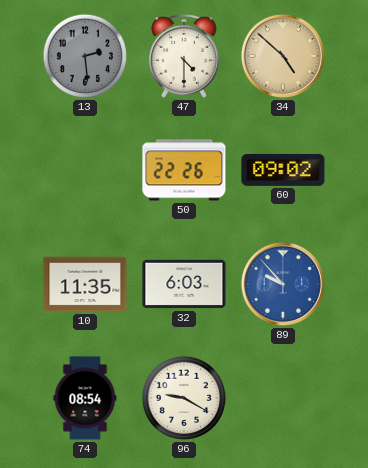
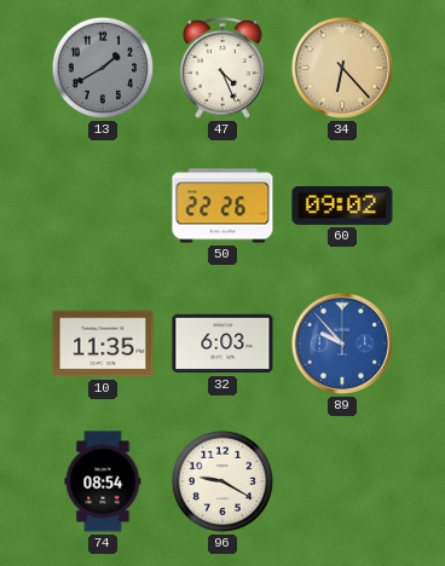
13: 2:29 -> 1:40
47: 4:30 -> 4:26
34: 4:52 -> 6:23
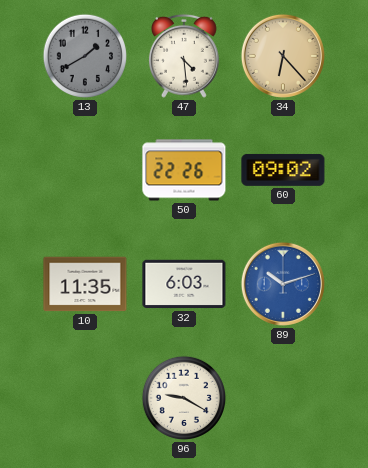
47: 4:26 -> 4:29
89: 9:53 -> 10:12
74: 08:54 -> none
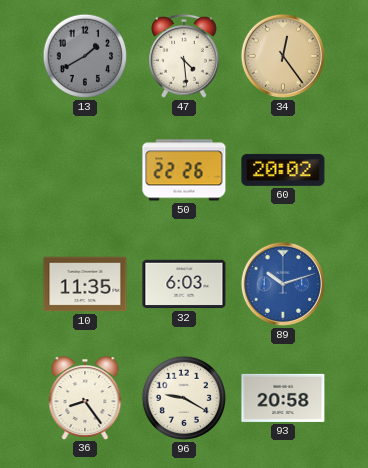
34: 6:23 -> 12:24
60: 09:02 -> 20:02
36: none -> 8:24
93: none -> 20:58
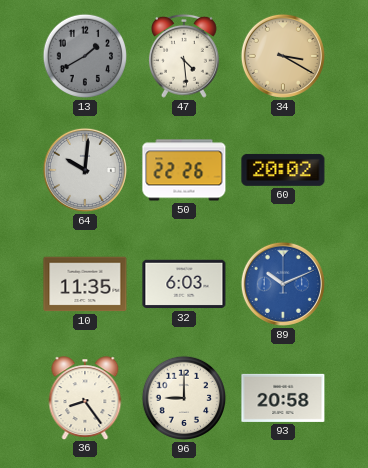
34: 12:24 -> 3:20
64: none -> 10:01
89: 10:12 -> 10:11
96: 9:20 -> 9:00
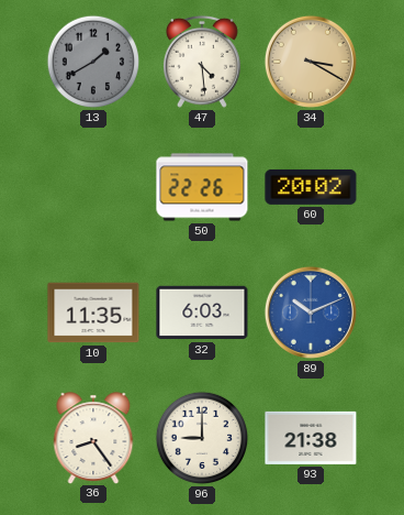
64: 10:01 -> none
93: 20:58 -> 21:38
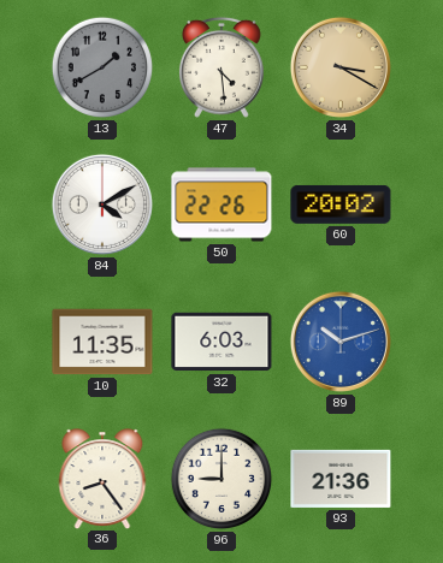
84: none -> 4:10
89: 10:11 -> 10:12
93: 21:38 -> 21:36
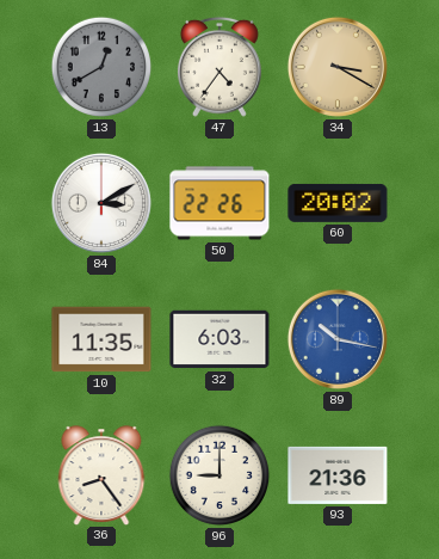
13: 1:40 -> 12:40
47: 4:29 -> 4:36
84: 4:10 -> 3:10
89: 10:12 -> 10:17
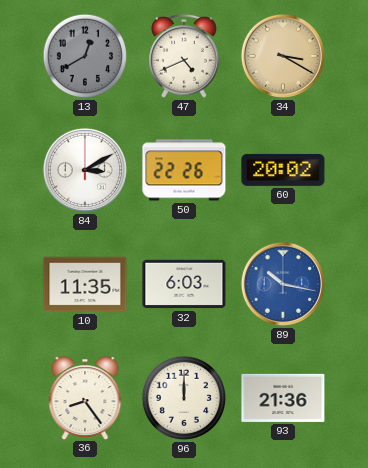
47: 4:36 -> 4:41
96: 9:00 -> 12:00
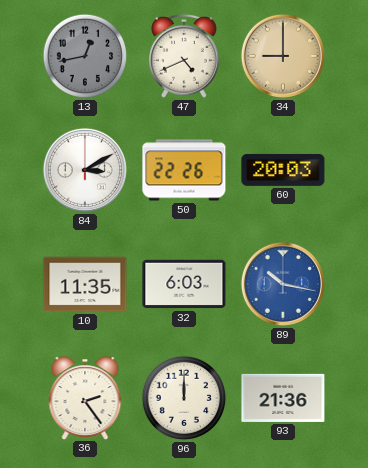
13: 12:40 -> 12:43
34: 3:20 -> 9:00
60: 20:02 -> 20:03
36: 8:24 -> 2:24
